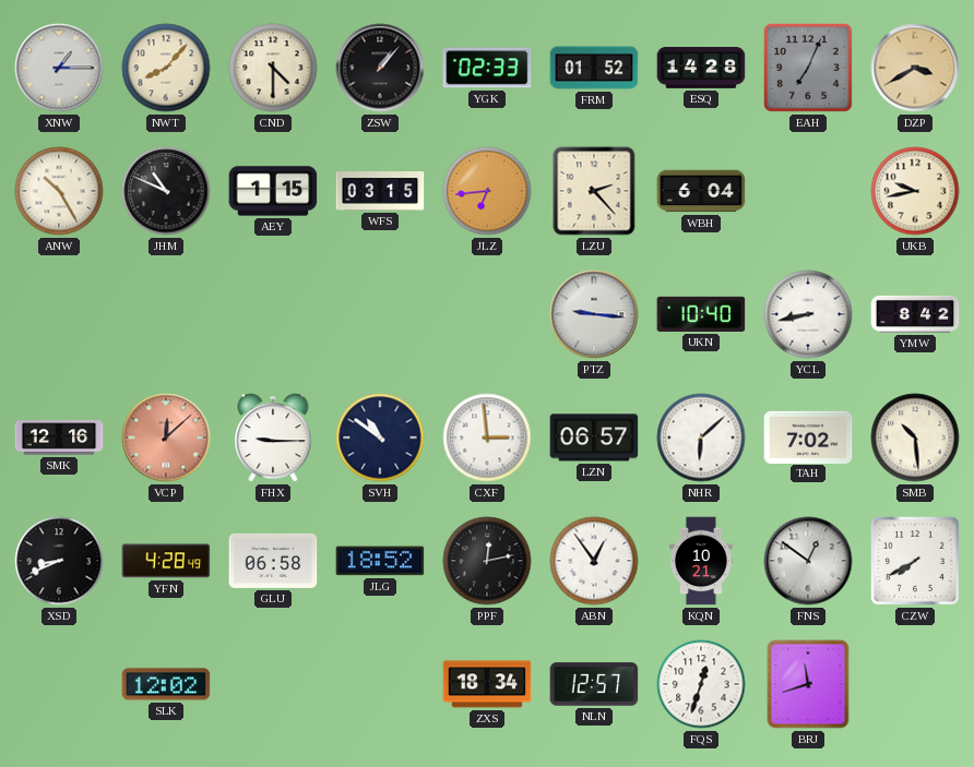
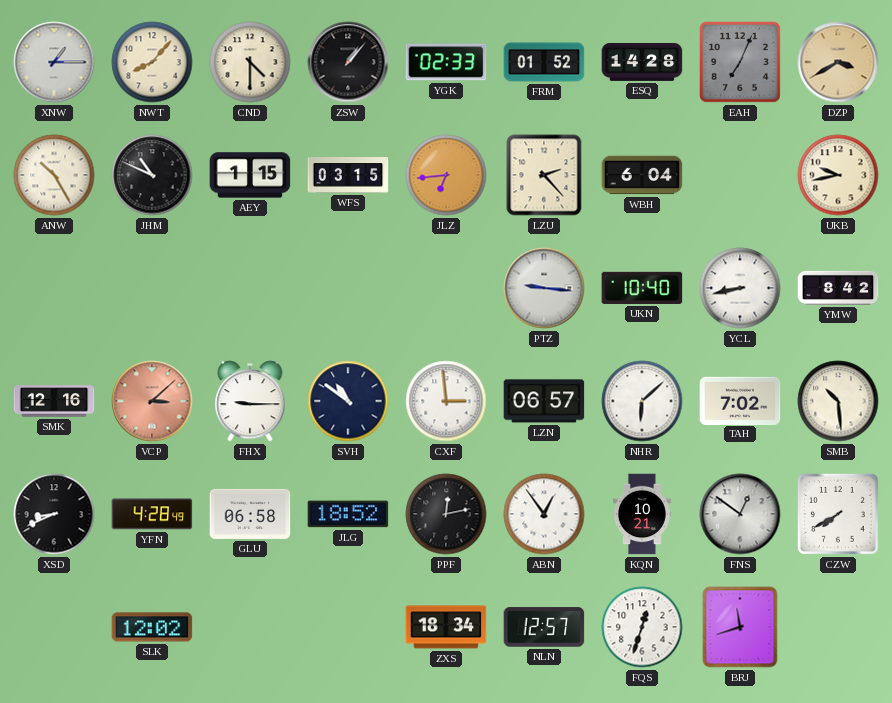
VCP: 12:08 -> 3:08
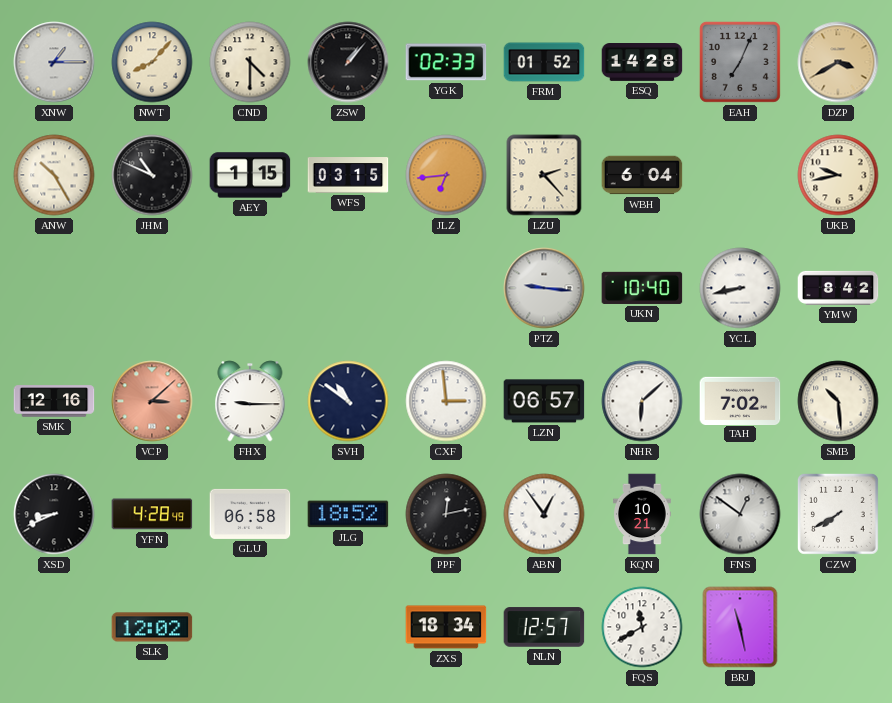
FQS: 12:33 -> 11:40
BRJ: 11:42 -> 11:28
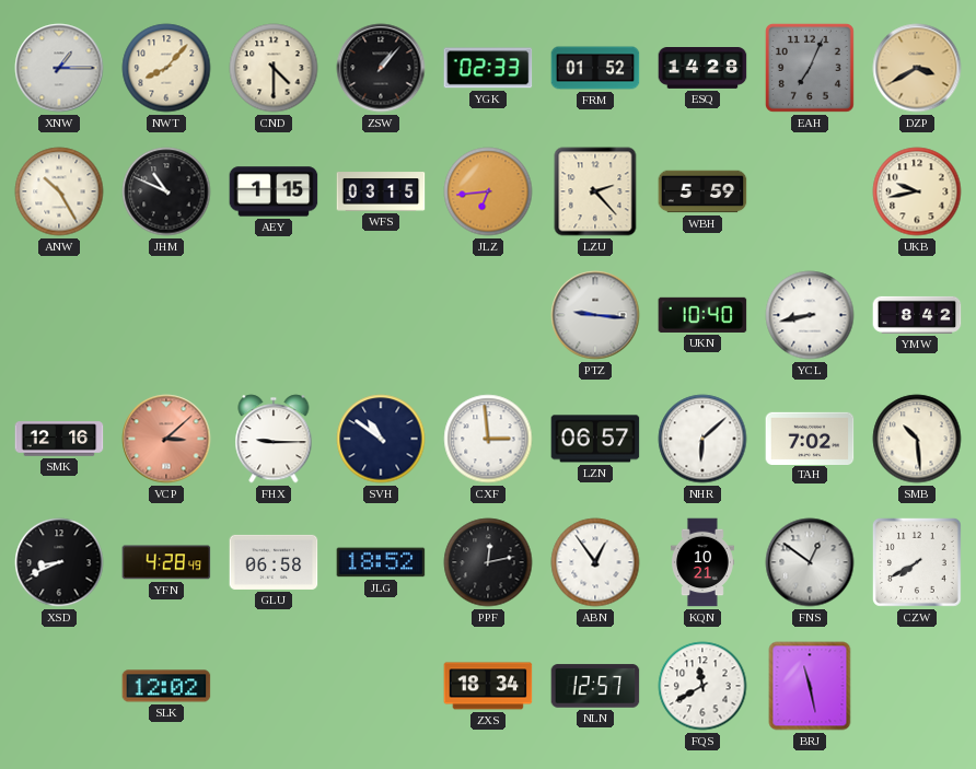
WBH: 6:04 -> 5:59
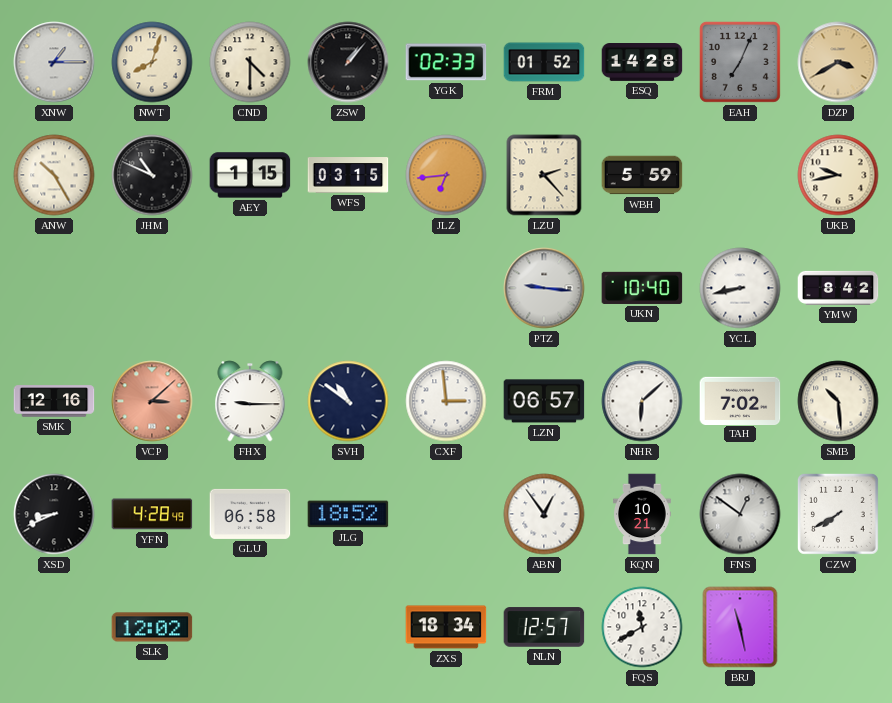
NWT: 8:07 -> 8:03
PPF: 12:13 -> none
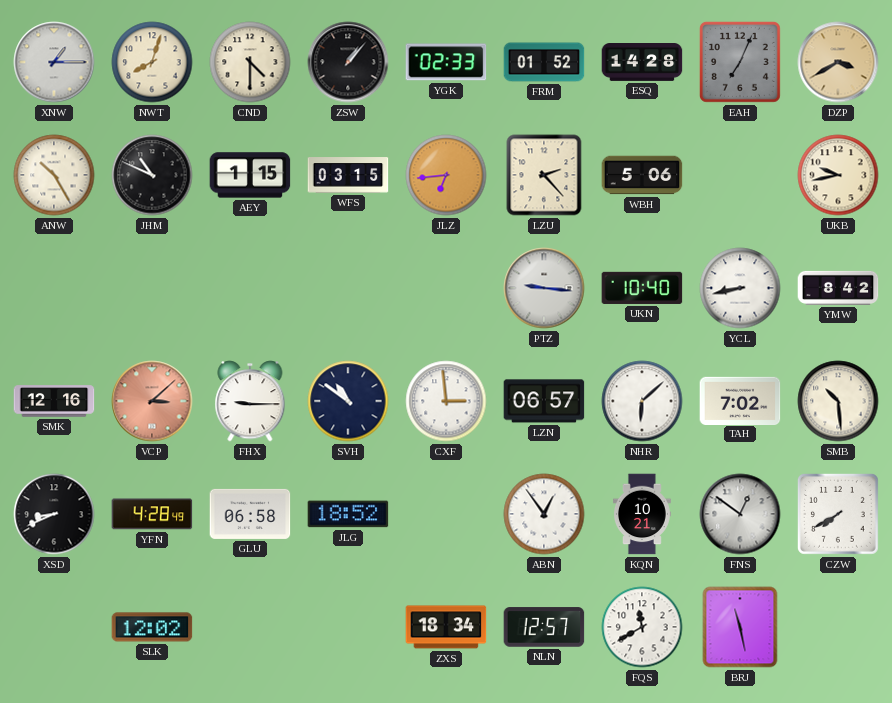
WBH: 5:59 -> 5:06
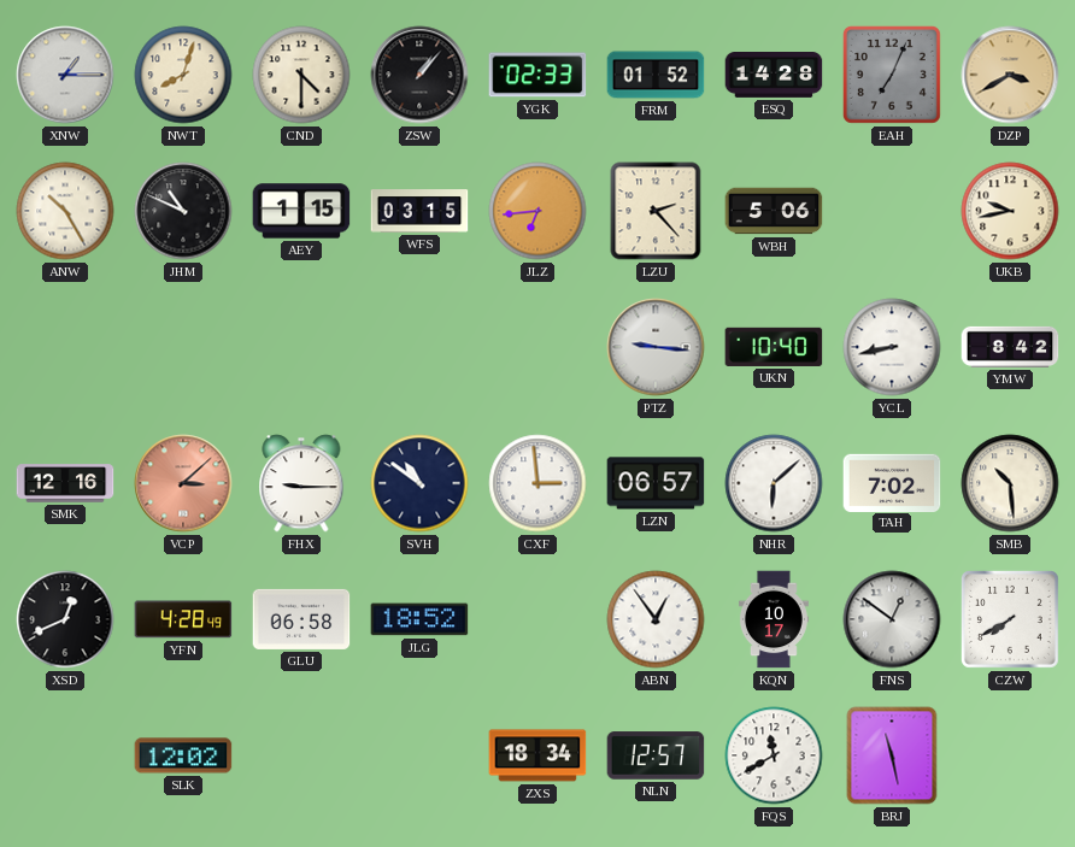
XSD: 8:41 -> 12:41
KQN: 10:21 -> 10:17
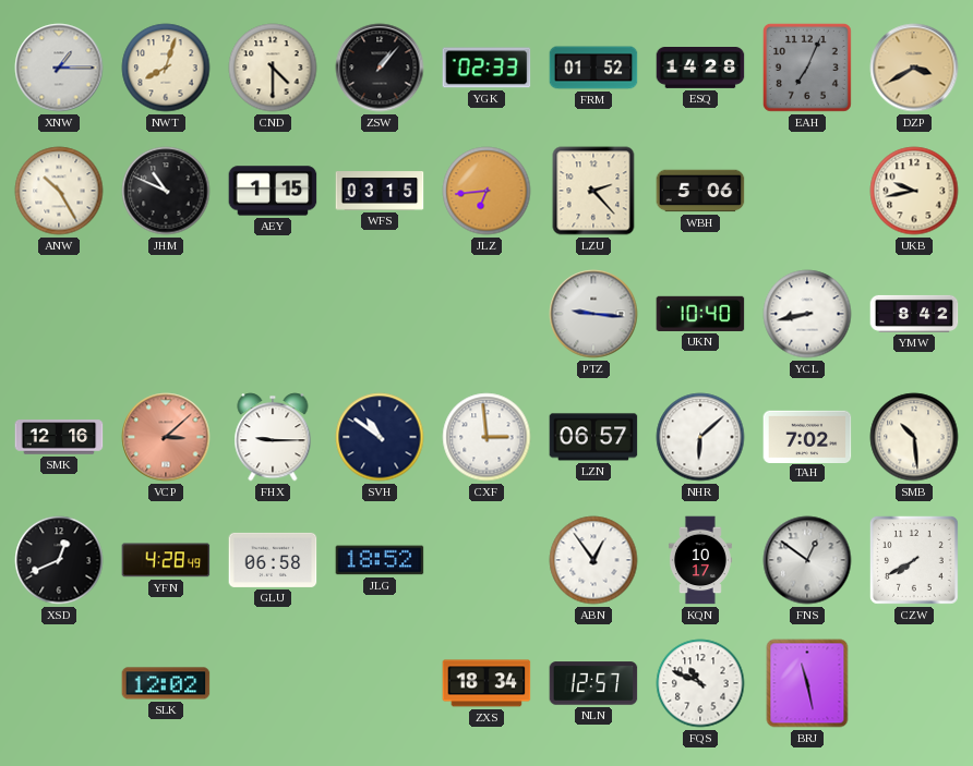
FQS: 11:40 -> 10:49
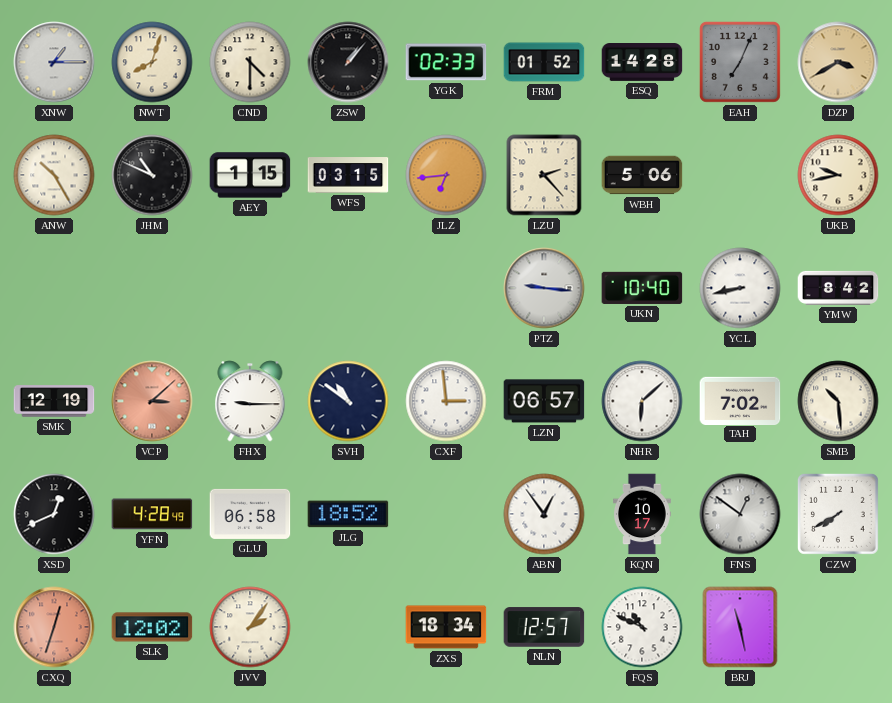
SMK: 12:16 -> 12:19
CXQ: none -> 12:33
JVV: none -> 2:06
